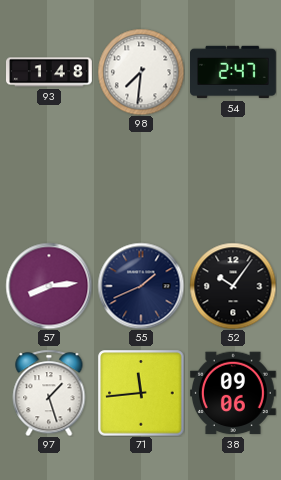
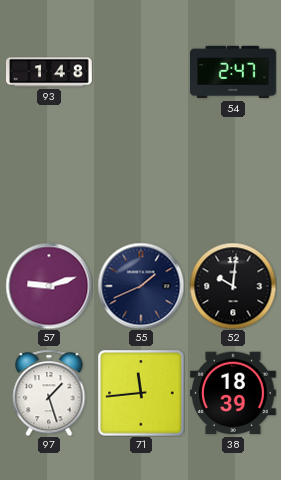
98: 7:31 -> none
57: 8:14 -> 9:12
52: 10:06 -> 10:01
38: 09:06 -> 18:39
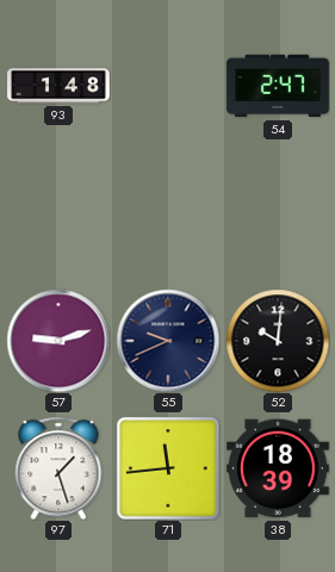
55: 1:41 -> 9:41
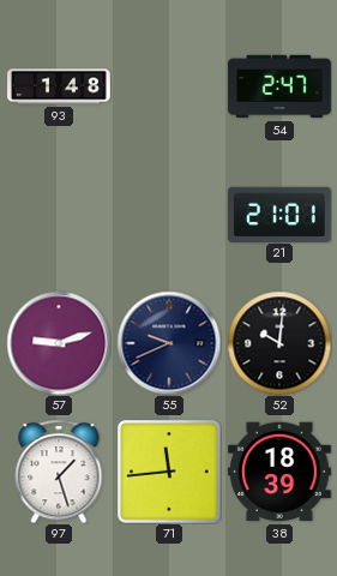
21: none -> 21:01
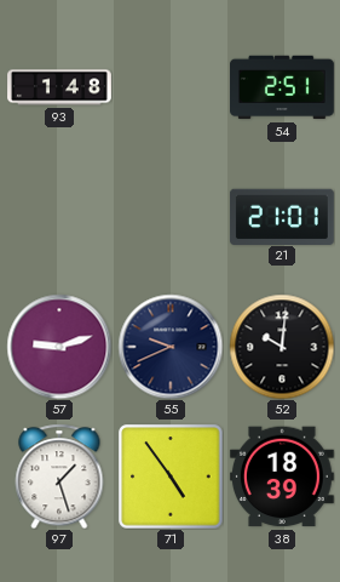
54: 2:47 -> 2:51
71: 11:44 -> 4:54
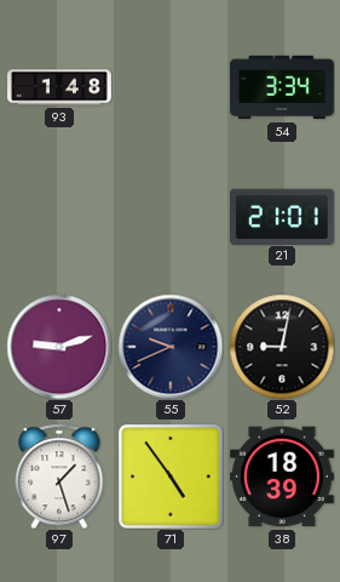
54: 2:51 -> 3:34
52: 10:01 -> 9:02
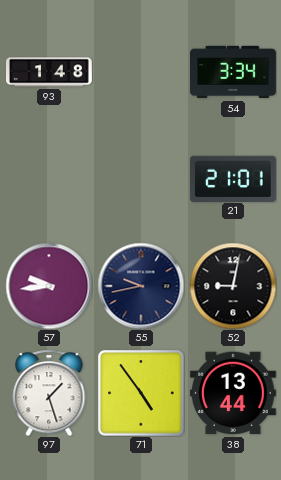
57: 9:12 -> 9:44
55: 9:41 -> 9:43
38: 18:39 -> 13:44
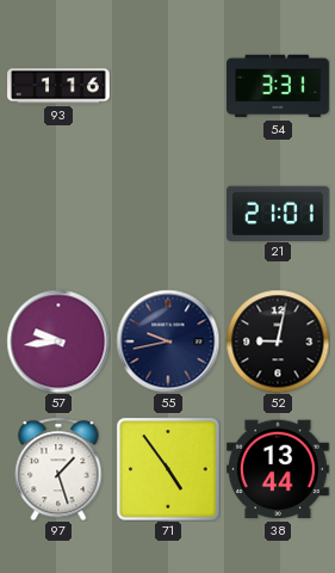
93: 1:48 -> 1:16
54: 3:34 -> 3:31
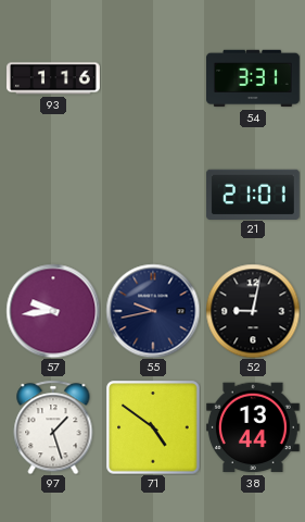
71: 4:54 -> 4:51
